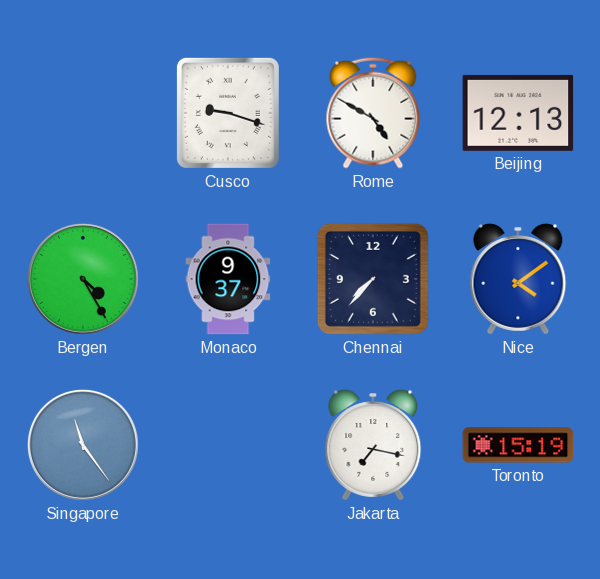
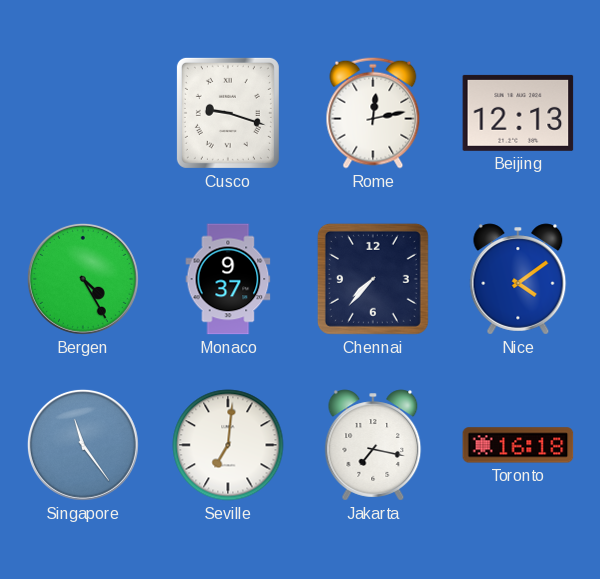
Rome: 4:50 -> 12:13
Seville: none -> 7:01
Toronto: 15:19 -> 16:18
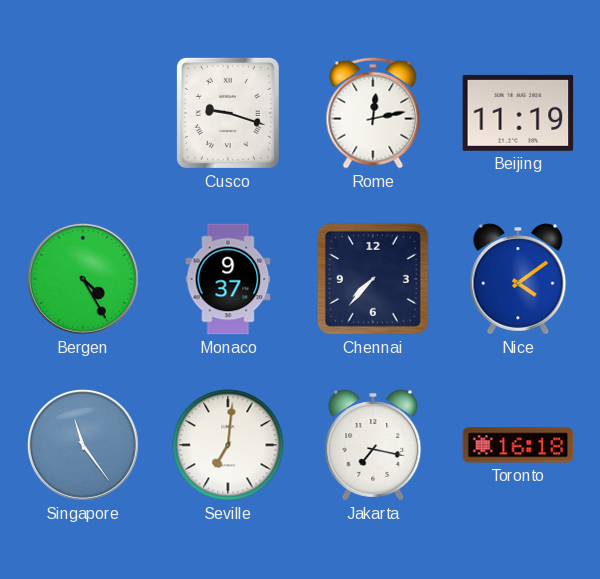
Beijing: 12:13 -> 11:19
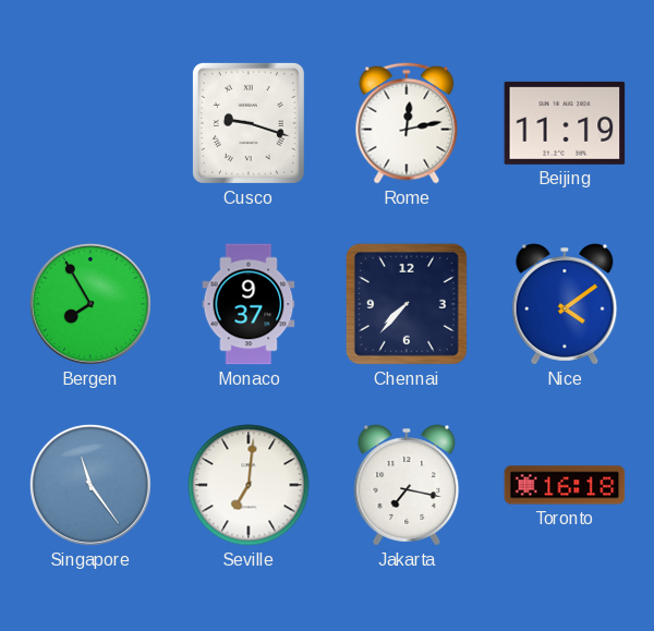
Bergen: 4:25 -> 7:55
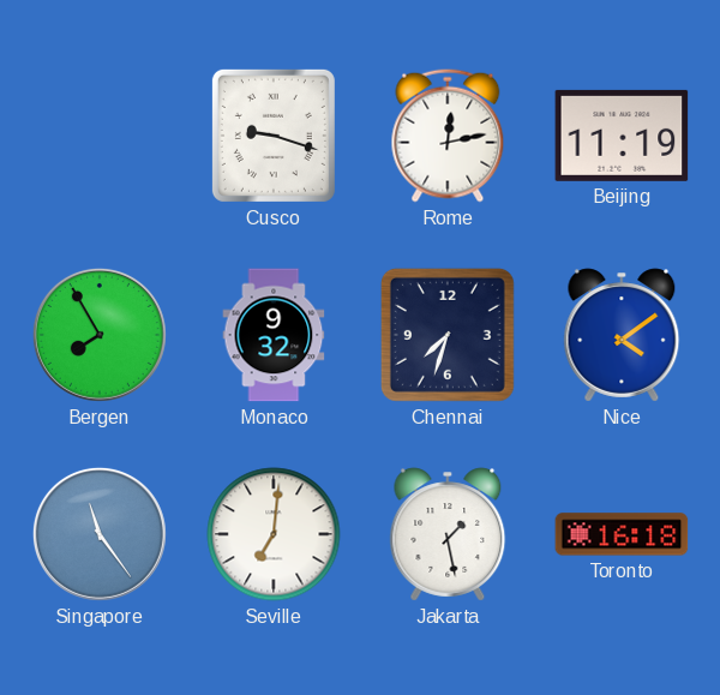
Monaco: 9:37 -> 9:32
Chennai: 7:37 -> 7:33
Jakarta: 7:17 -> 1:28
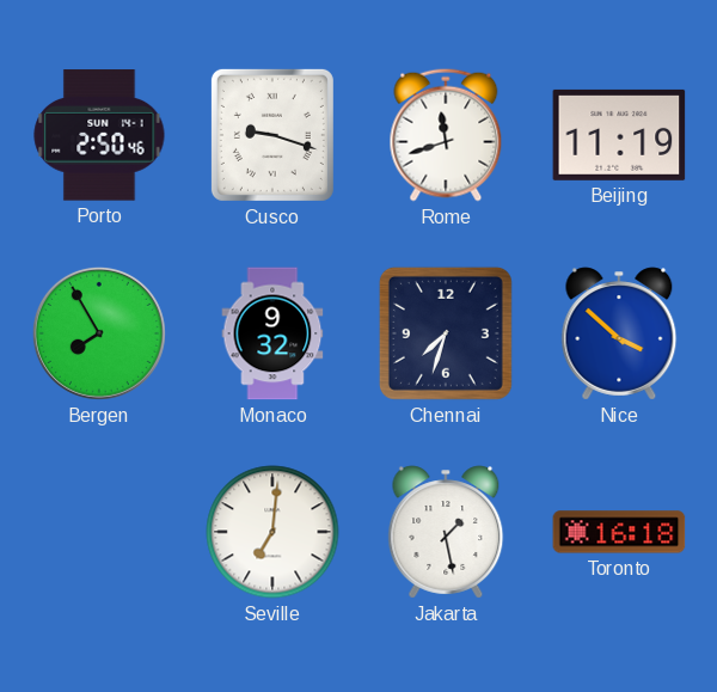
Porto: none -> 2:50
Rome: 12:13 -> 11:42
Nice: 4:09 -> 3:52
Singapore: 11:24 -> none
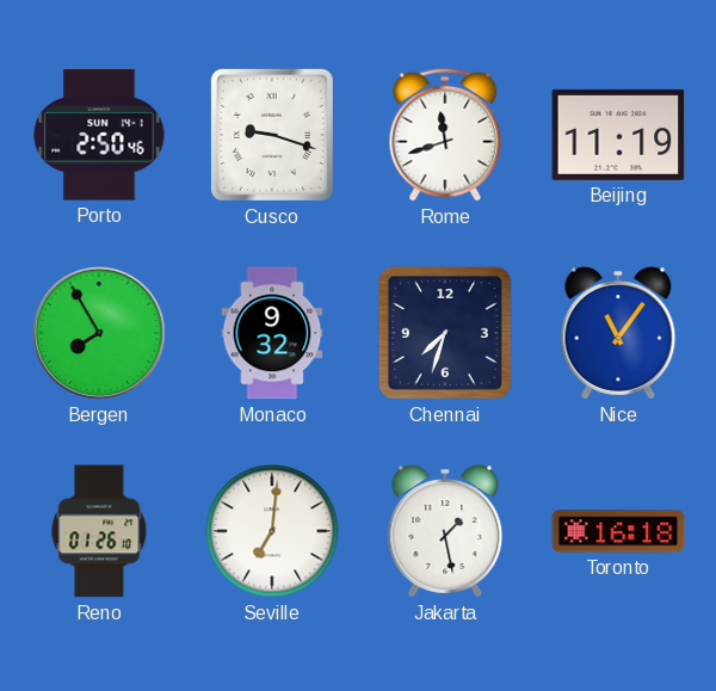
Nice: 3:52 -> 11:06
Reno: none -> 01:26
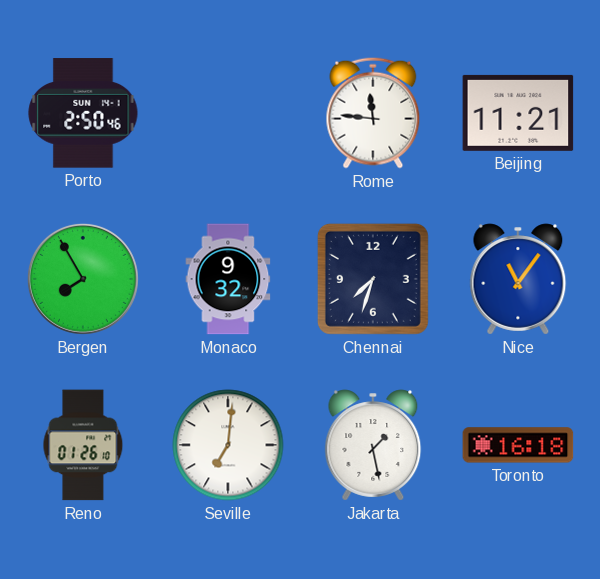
Cusco: 9:18 -> none
Rome: 11:42 -> 11:46
Beijing: 11:19 -> 11:21
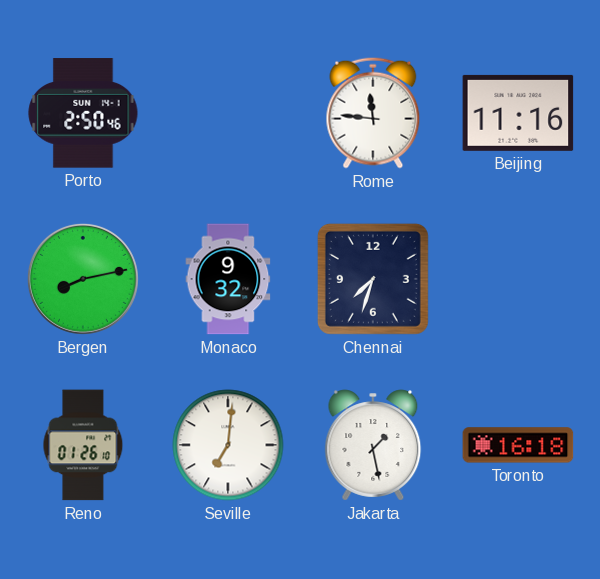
Beijing: 11:21 -> 11:16
Bergen: 7:55 -> 8:13
Nice: 11:06 -> none
